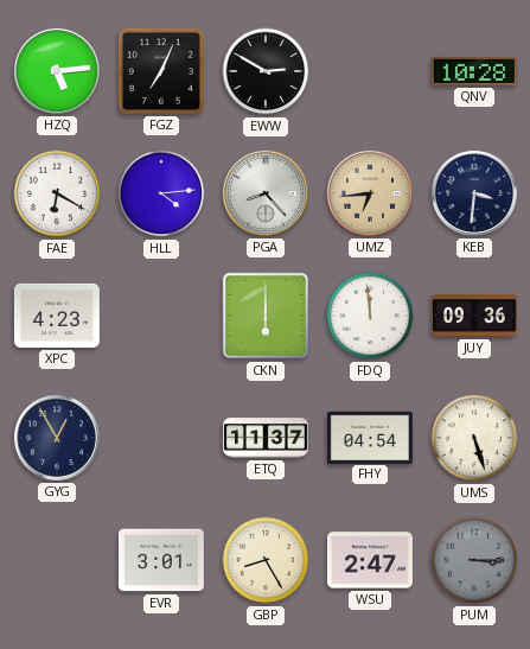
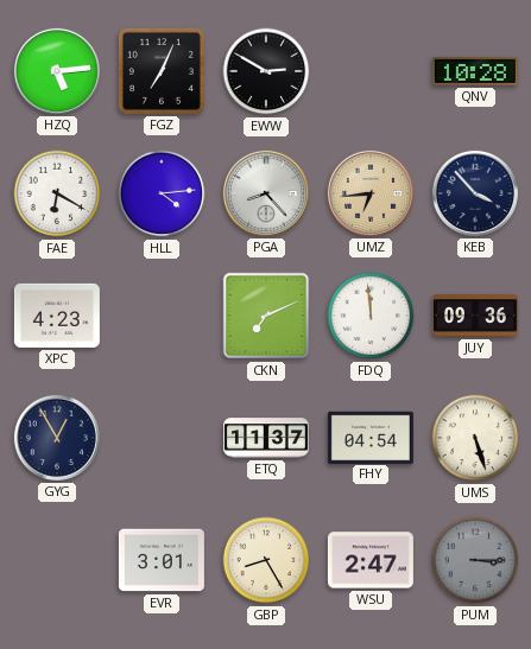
KEB: 3:31 -> 3:53
CKN: 6:00 -> 7:11
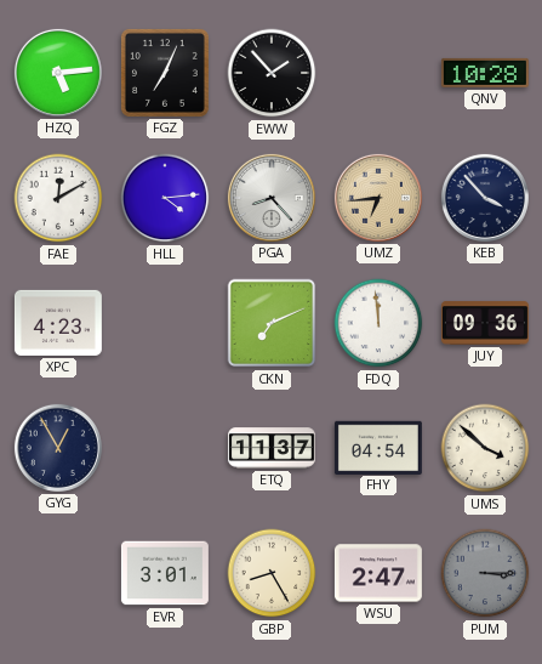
EWW: 2:50 -> 1:53
FAE: 6:20 -> 12:10
UMS: 5:27 -> 3:52
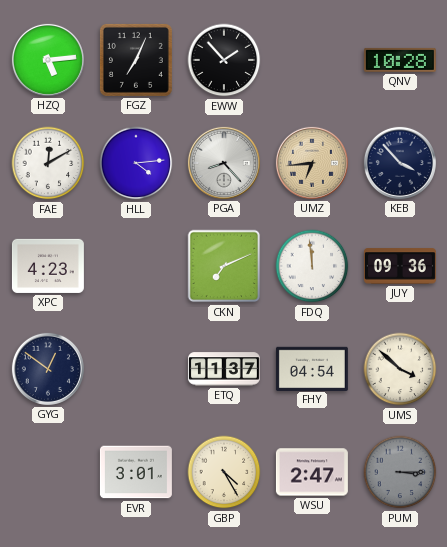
GYG: 12:55 -> 12:51
GBP: 8:25 -> 4:25
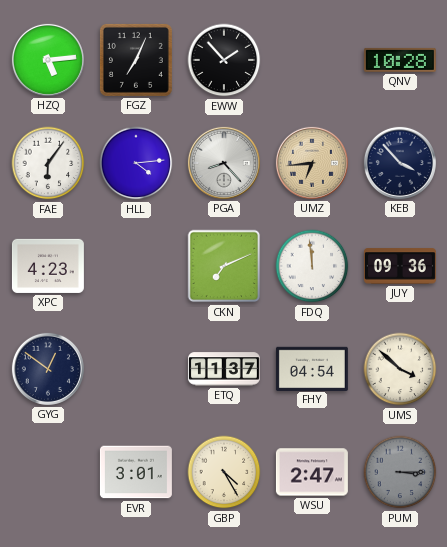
FAE: 12:10 -> 6:06
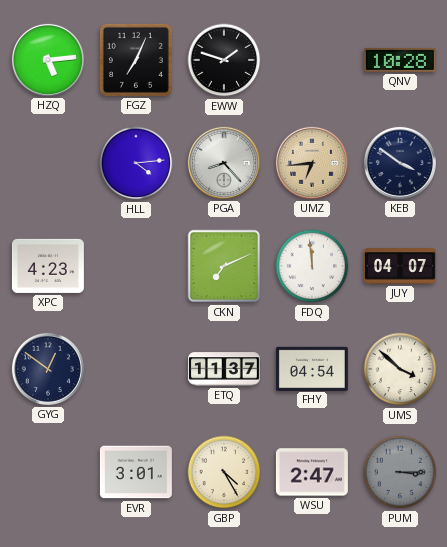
EWW: 1:53 -> 1:48
FAE: 6:06 -> none
KEB: 3:53 -> 3:51
JUY: 09:36 -> 04:07
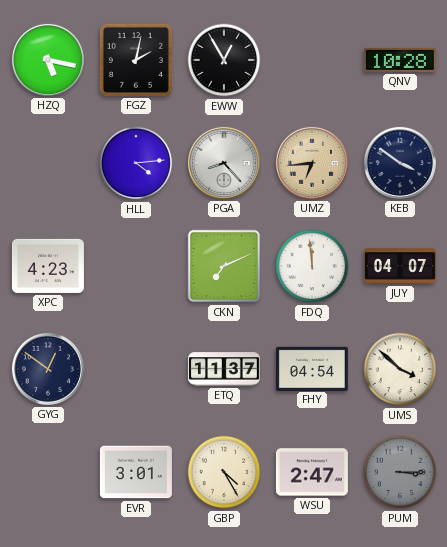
HZQ: 5:14 -> 5:17
FGZ: 7:04 -> 2:02
EWW: 1:48 -> 12:55
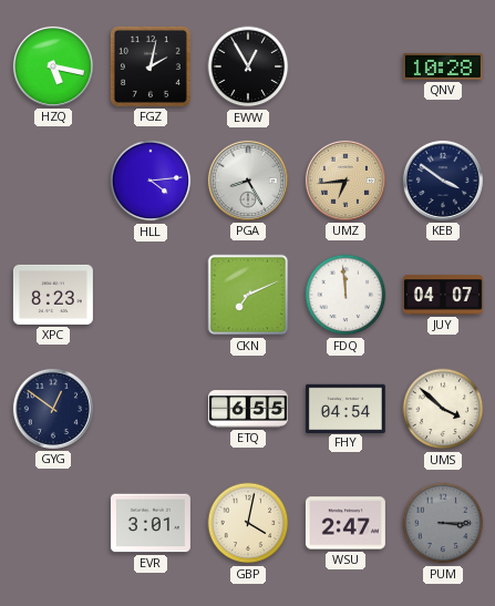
PGA: 8:23 -> 8:25
XPC: 4:23 -> 8:23
ETQ: 11:37 -> 6:55
GBP: 4:25 -> 4:02
